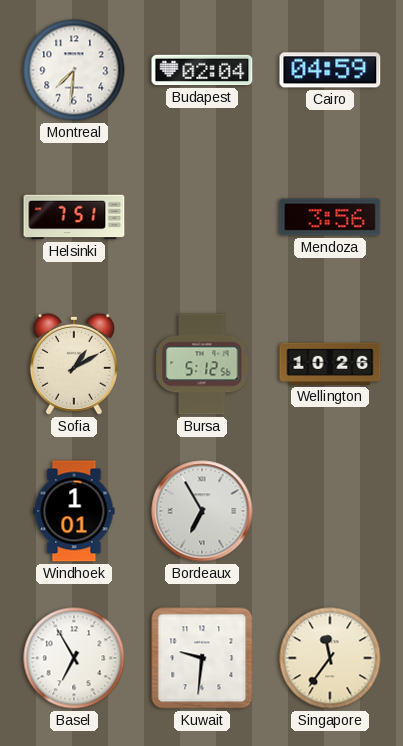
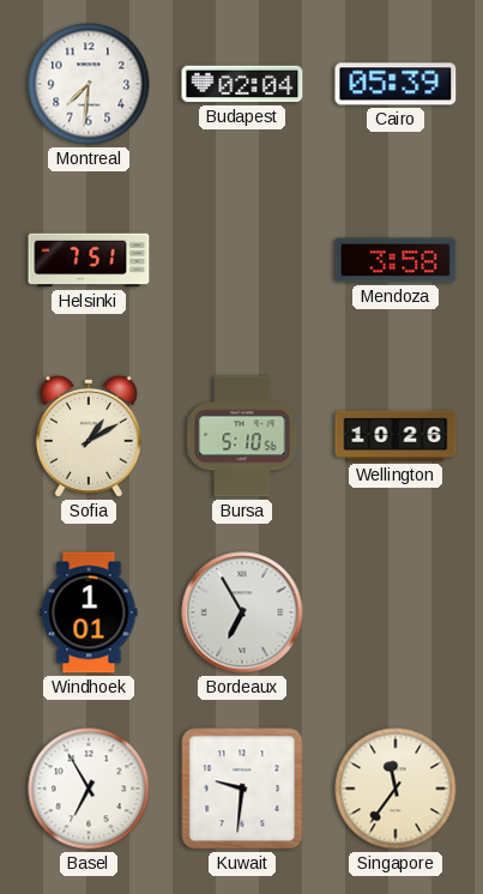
Cairo: 04:59 -> 05:39
Mendoza: 3:56 -> 3:58
Bursa: 5:12 -> 5:10
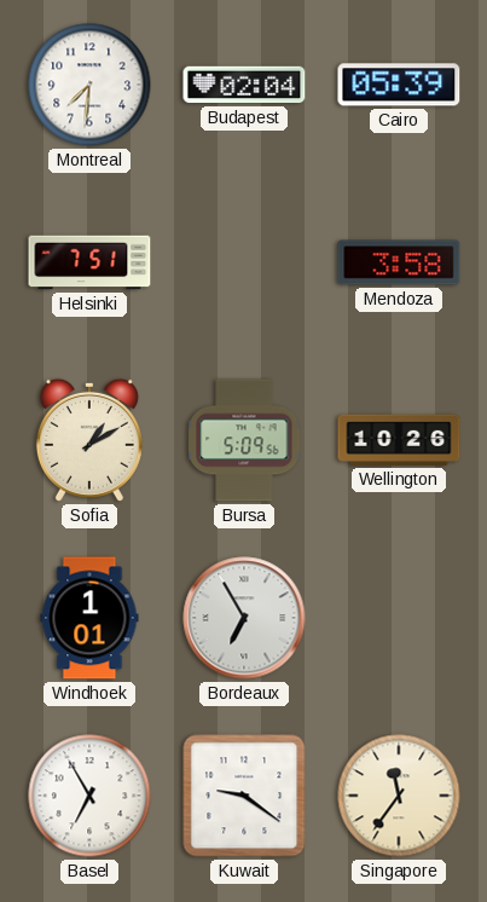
Bursa: 5:10 -> 5:09
Kuwait: 9:31 -> 9:21
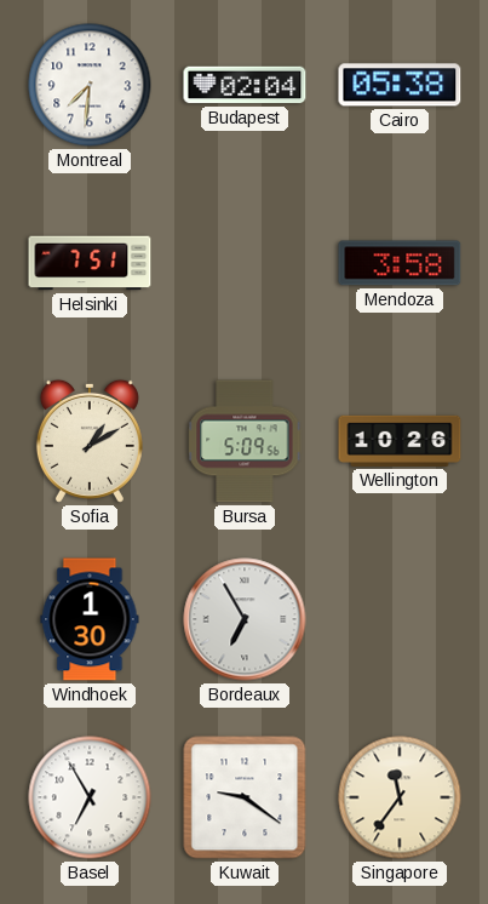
Cairo: 05:39 -> 05:38
Windhoek: 1:01 -> 1:30
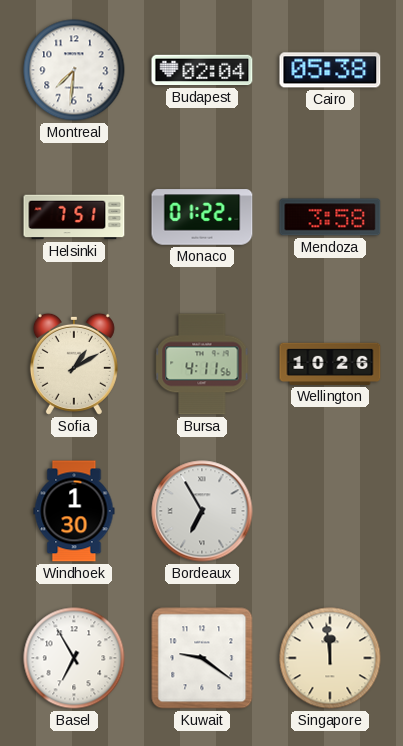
Monaco: none -> 01:22
Bursa: 5:09 -> 4:11
Singapore: 11:36 -> 11:59
